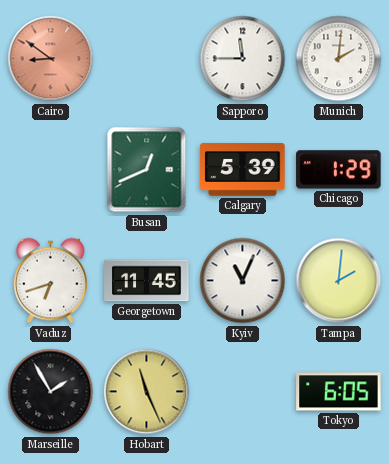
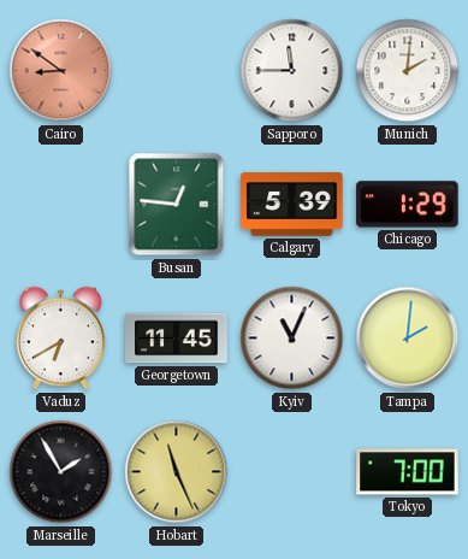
Busan: 12:41 -> 12:46
Vaduz: 6:42 -> 6:40
Tokyo: 6:05 -> 7:00
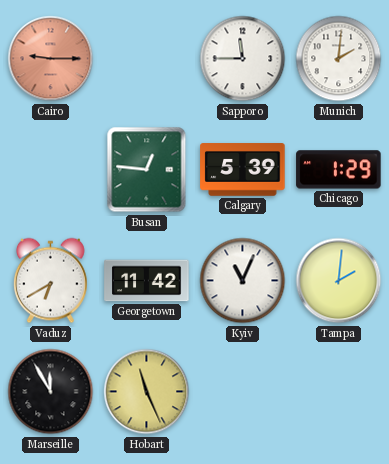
Cairo: 8:51 -> 9:15
Georgetown: 11:45 -> 11:42
Marseille: 1:55 -> 11:55
Tokyo: 7:00 -> none
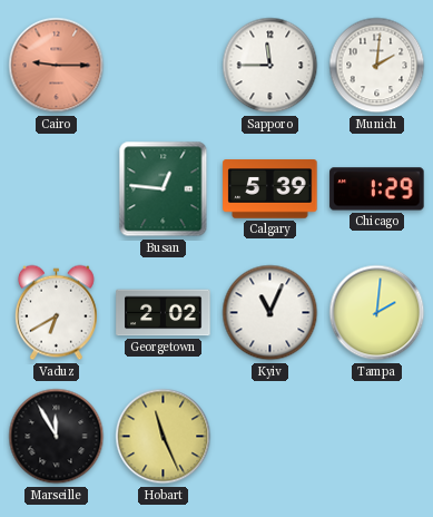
Georgetown: 11:42 -> 2:02
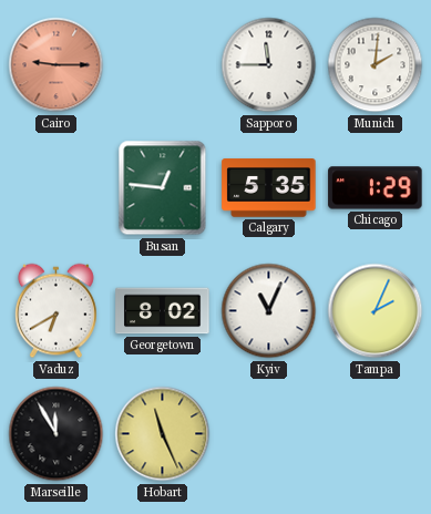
Calgary: 5:39 -> 5:35
Georgetown: 2:02 -> 8:02
Tampa: 2:01 -> 2:04
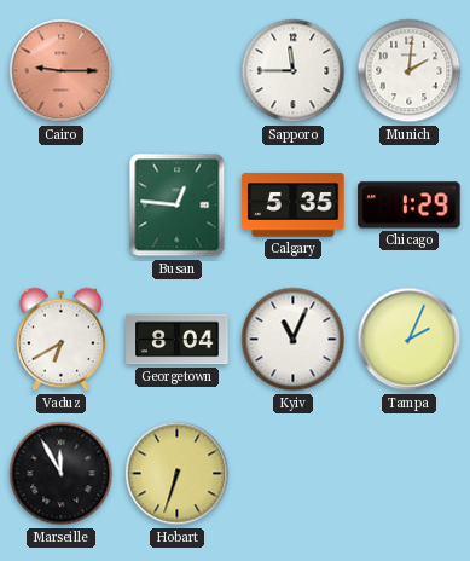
Georgetown: 8:02 -> 8:04
Hobart: 11:26 -> 6:33
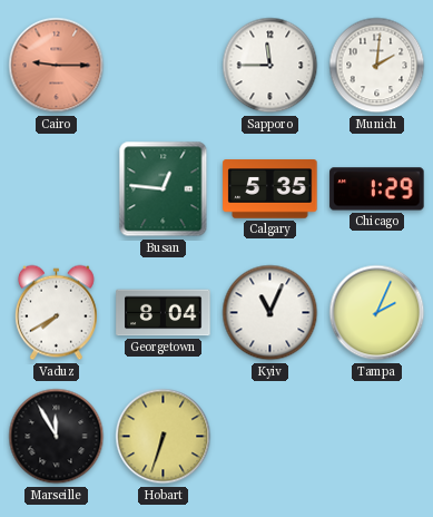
Vaduz: 6:40 -> 7:40
